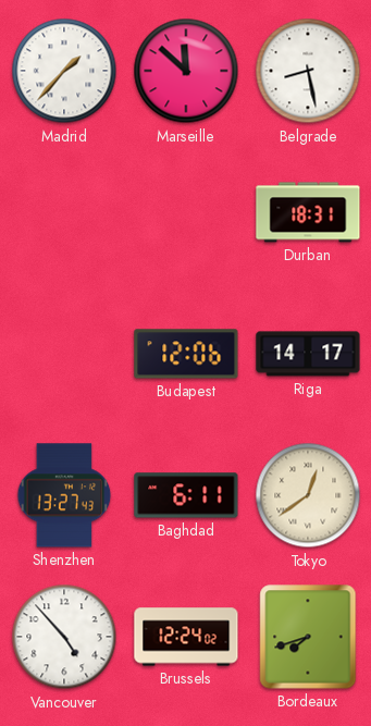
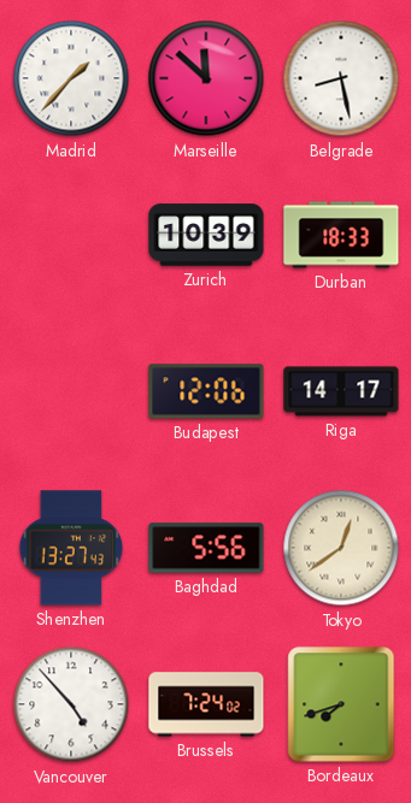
Zurich: none -> 10:39
Durban: 18:31 -> 18:33
Baghdad: 6:11 -> 5:56
Brussels: 12:24 -> 7:24
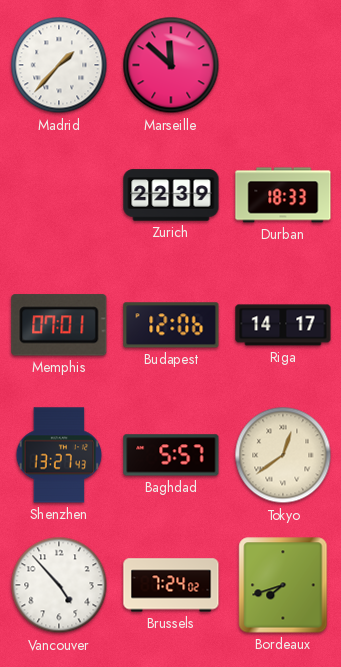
Belgrade: 8:28 -> none
Zurich: 10:39 -> 22:39
Memphis: none -> 07:01
Baghdad: 5:56 -> 5:57
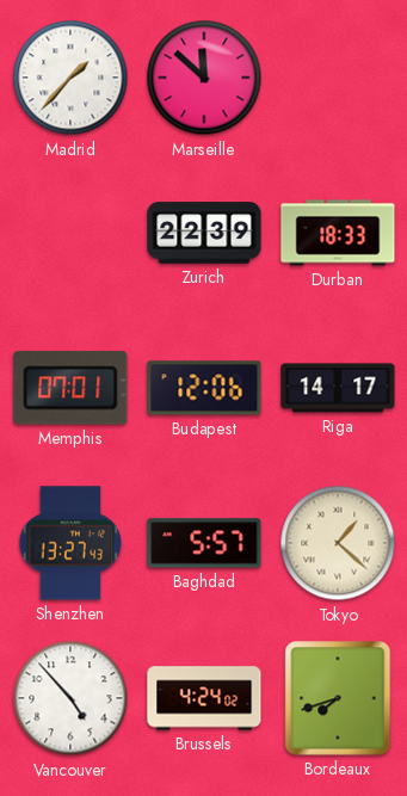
Tokyo: 12:39 -> 1:22
Brussels: 7:24 -> 4:24
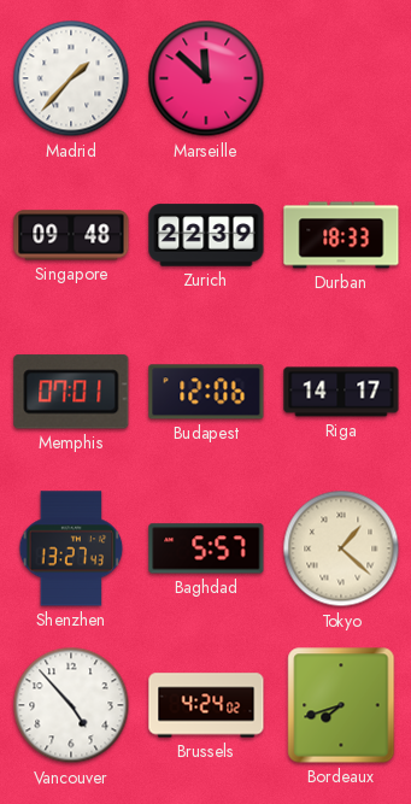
Singapore: none -> 09:48
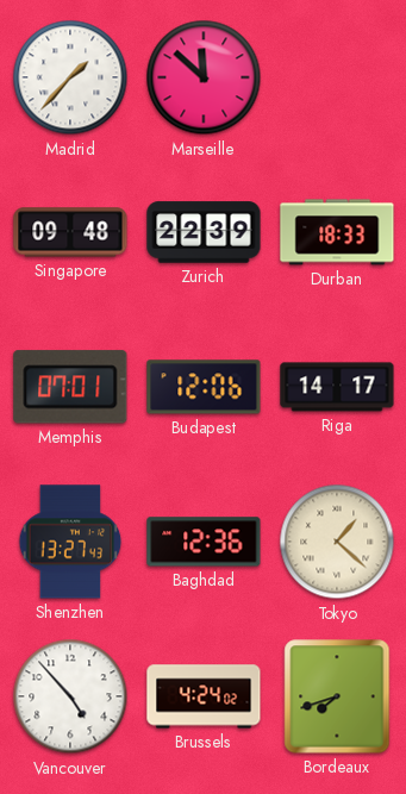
Baghdad: 5:57 -> 12:36
